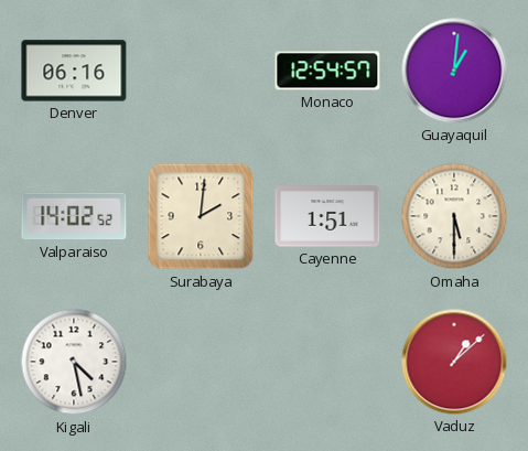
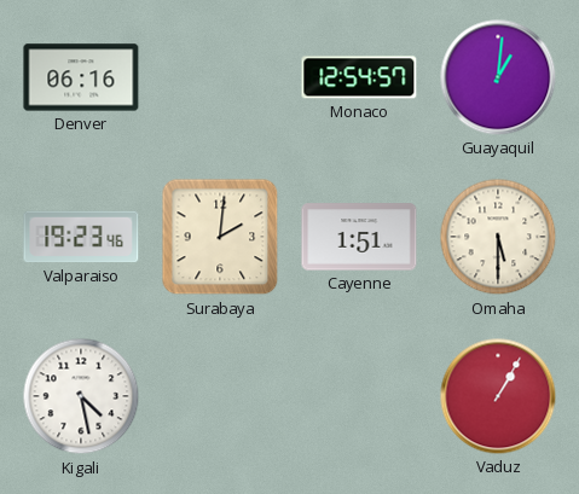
Valparaiso: 14:02 -> 19:23
Vaduz: 1:08 -> 1:05
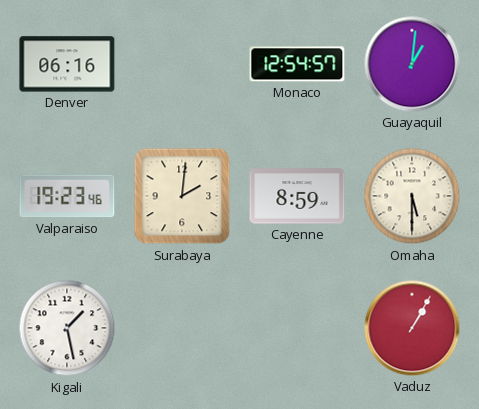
Cayenne: 1:51 -> 8:59
Kigali: 4:28 -> 1:28
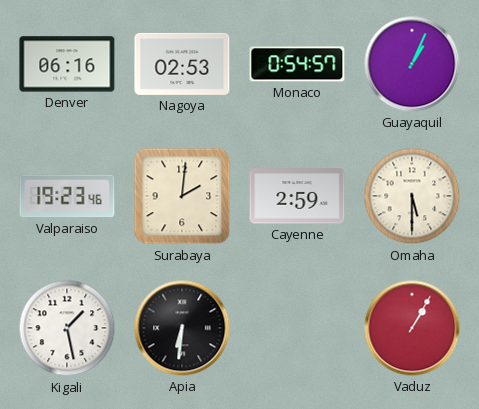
Nagoya: none -> 02:53
Monaco: 12:54 -> 0:54
Guayaquil: 1:01 -> 1:04
Cayenne: 8:59 -> 2:59
Apia: none -> 6:31
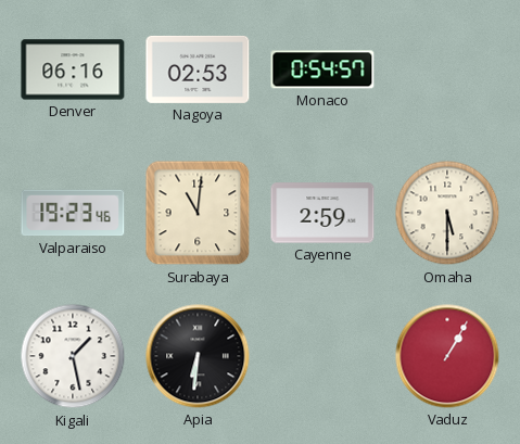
Guayaquil: 1:04 -> none
Surabaya: 2:01 -> 11:01
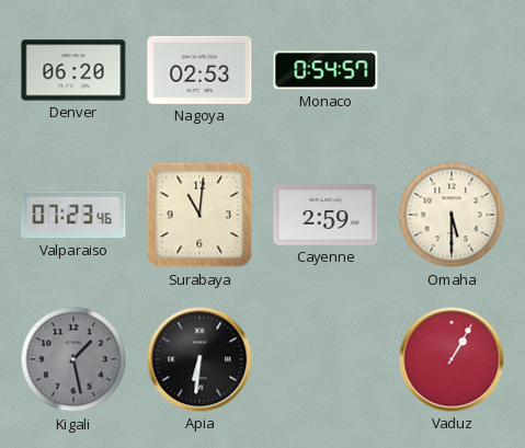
Denver: 06:16 -> 06:20
Valparaiso: 19:23 -> 07:23
Kigali dial: white -> grey
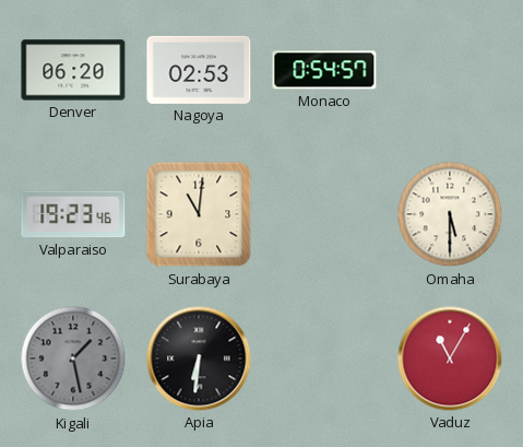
Valparaiso: 07:23 -> 19:23
Cayenne: 2:59 -> none
Vaduz: 1:05 -> 11:05
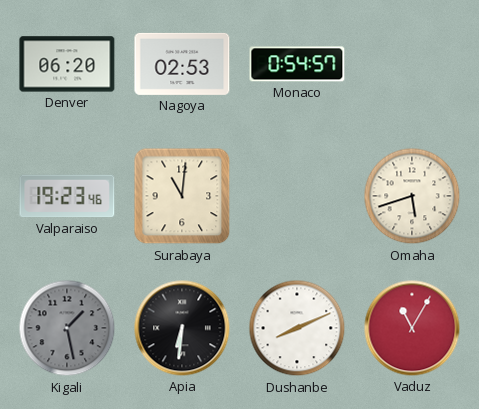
Omaha: 5:30 -> 5:42
Dushanbe: none -> 8:11
